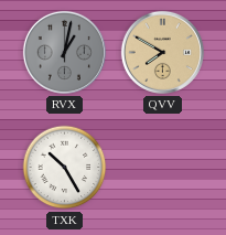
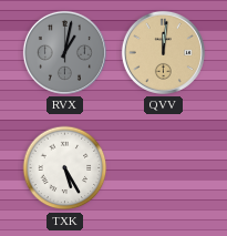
QVV: 7:50 -> 12:01
TXK: 10:25 -> 5:25
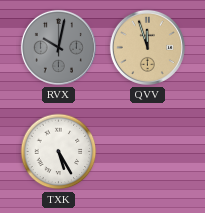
RVX: 1:02 -> 10:02
QVV: 12:01 -> 11:57
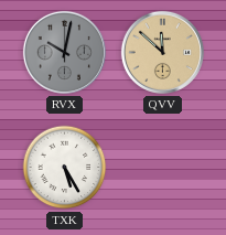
QVV: 11:57 -> 11:52
